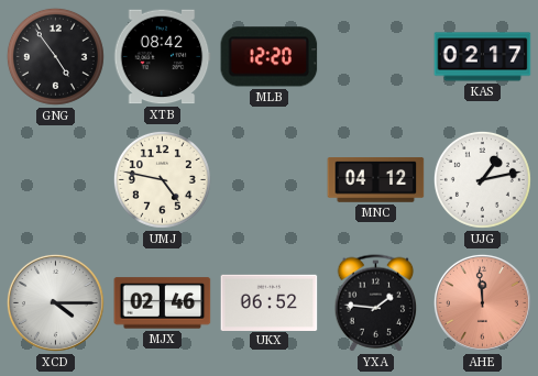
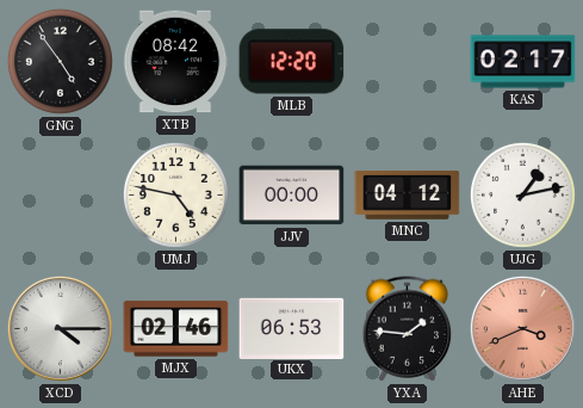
JJV: none -> 00:00
UKX: 06:52 -> 06:53
AHE: 11:59 -> 3:41
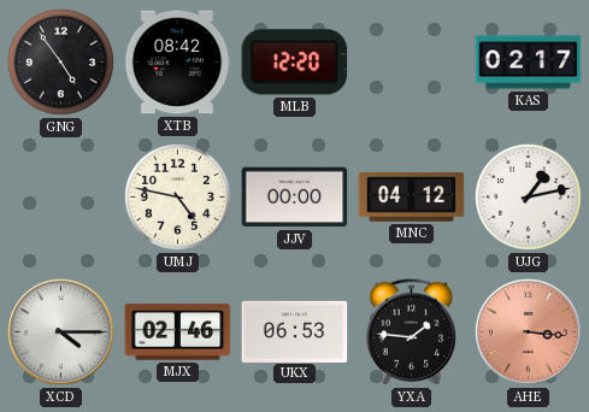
AHE: 3:41 -> 3:16
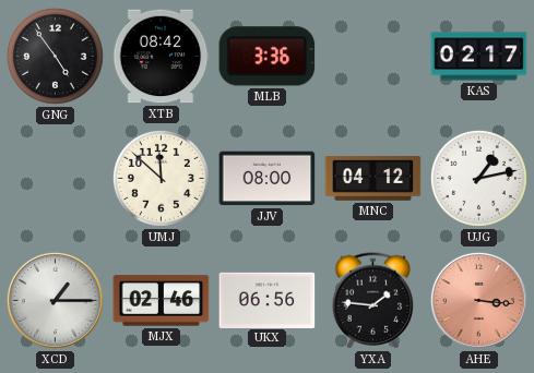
MLB: 12:20 -> 3:36
UMJ: 4:47 -> 11:52
JJV: 00:00 -> 08:00
XCD: 4:15 -> 1:15
UKX: 06:53 -> 06:56
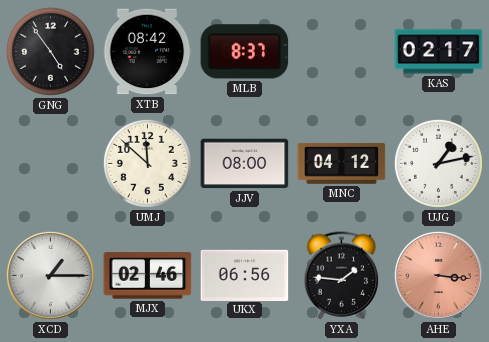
MLB: 3:36 -> 8:37
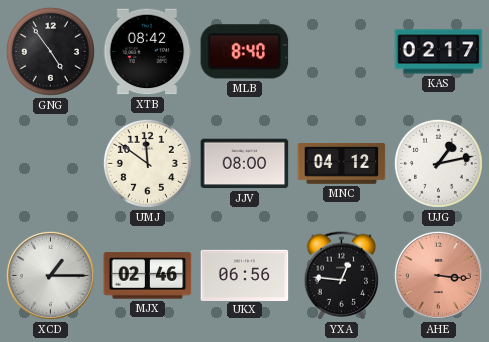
MLB: 8:37 -> 8:40
UMJ: 11:52 -> 11:51
YXA: 1:46 -> 12:46
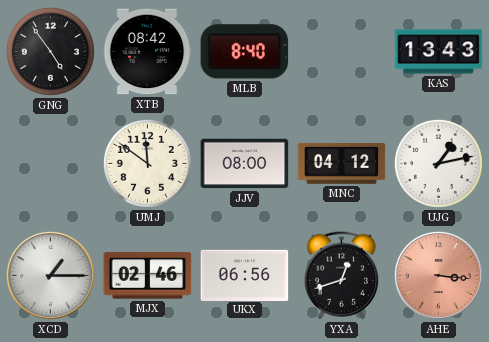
KAS: 02:17 -> 13:43
YXA: 12:46 -> 12:42
